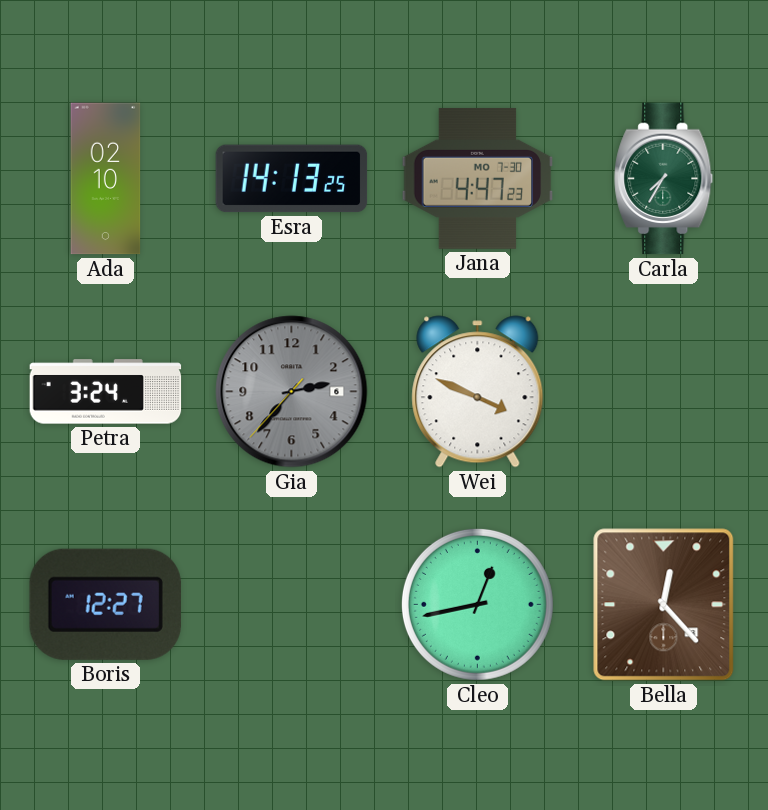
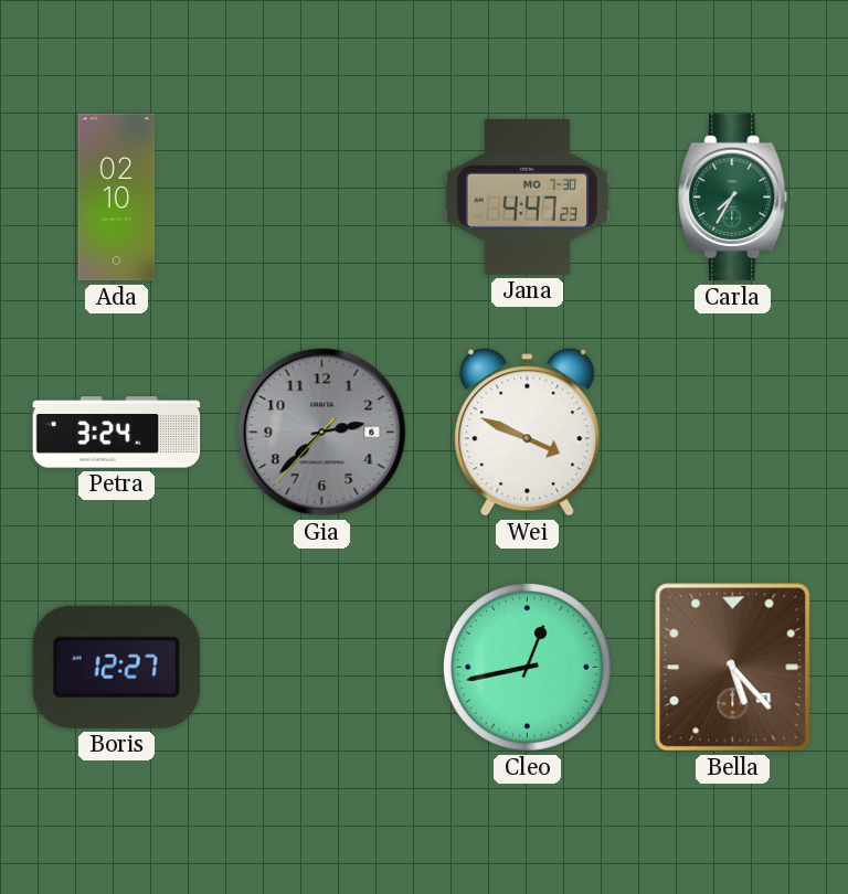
Esra: 14:13 -> none
Gia: 2:36 -> 2:37
Bella: 12:23 -> 5:23
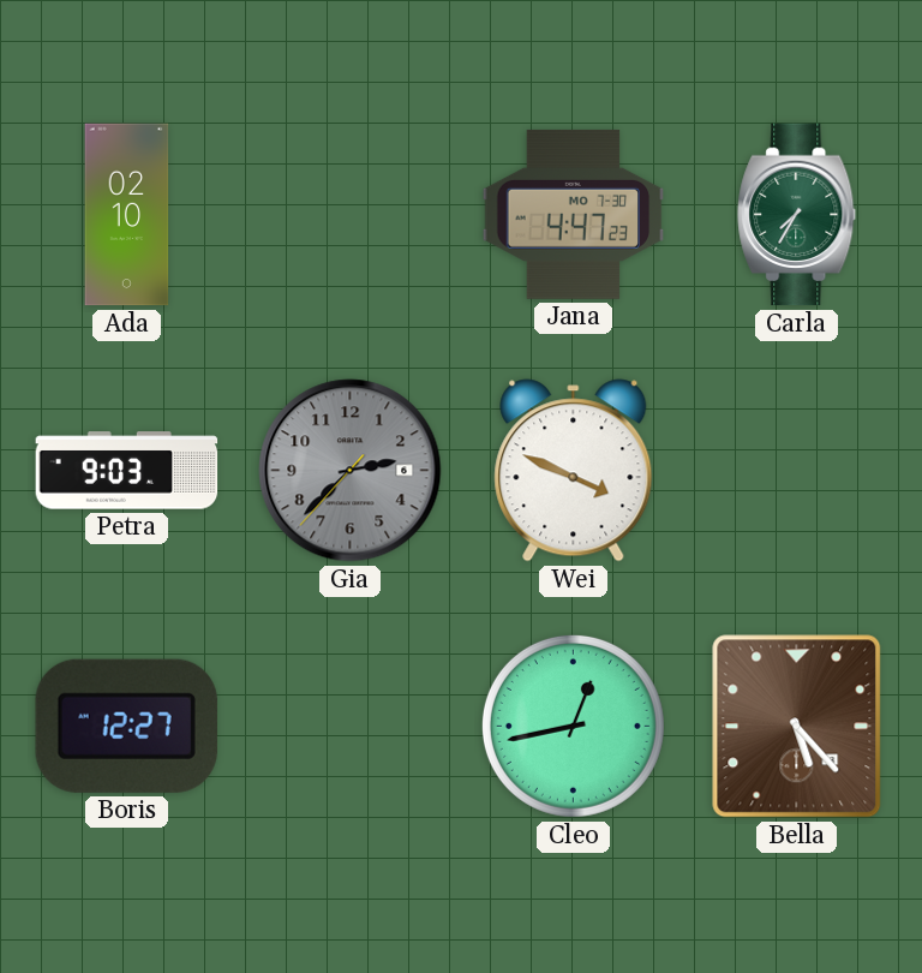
Petra: 3:24 -> 9:03
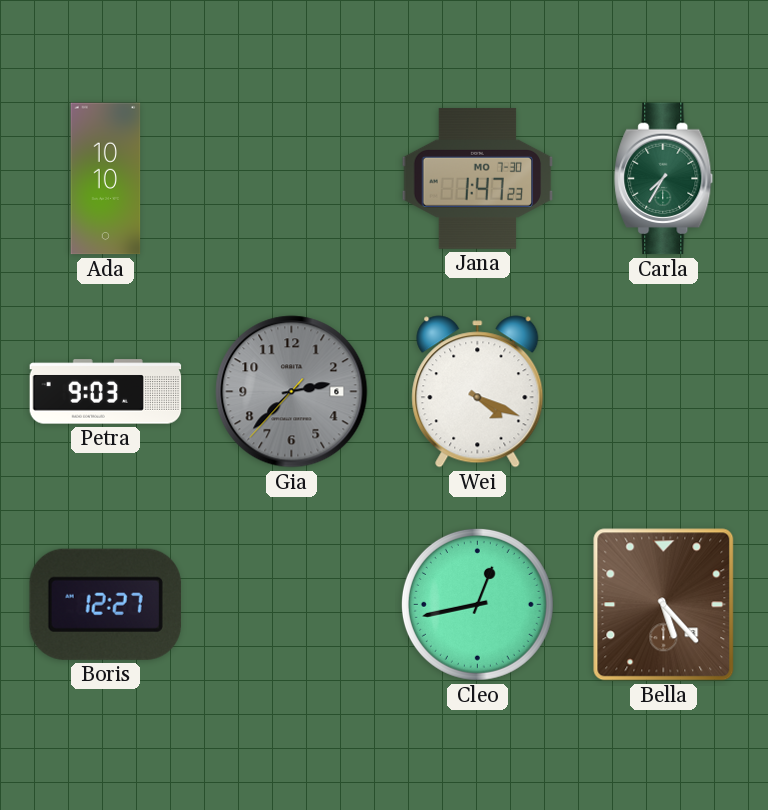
Ada: 02:10 -> 10:10
Jana: 4:47 -> 1:47
Wei: 3:49 -> 4:19
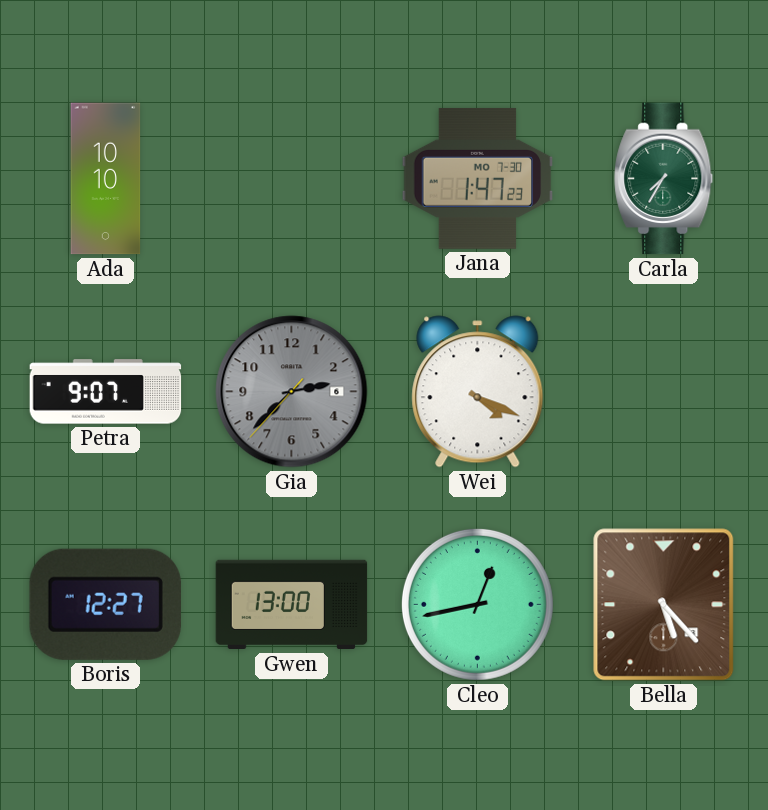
Petra: 9:03 -> 9:07
Gwen: none -> 13:00
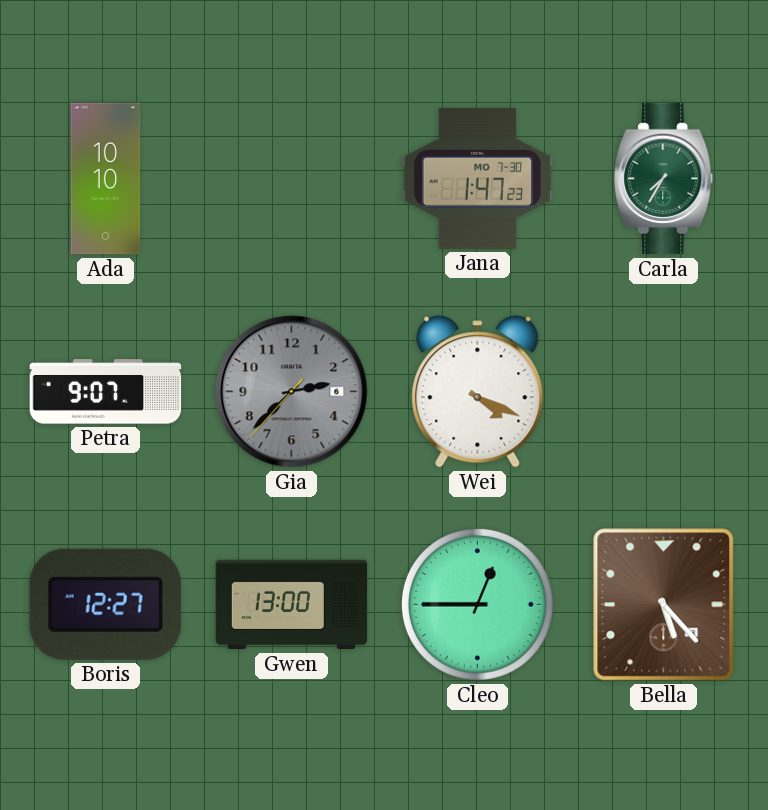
Cleo: 12:43 -> 12:45
